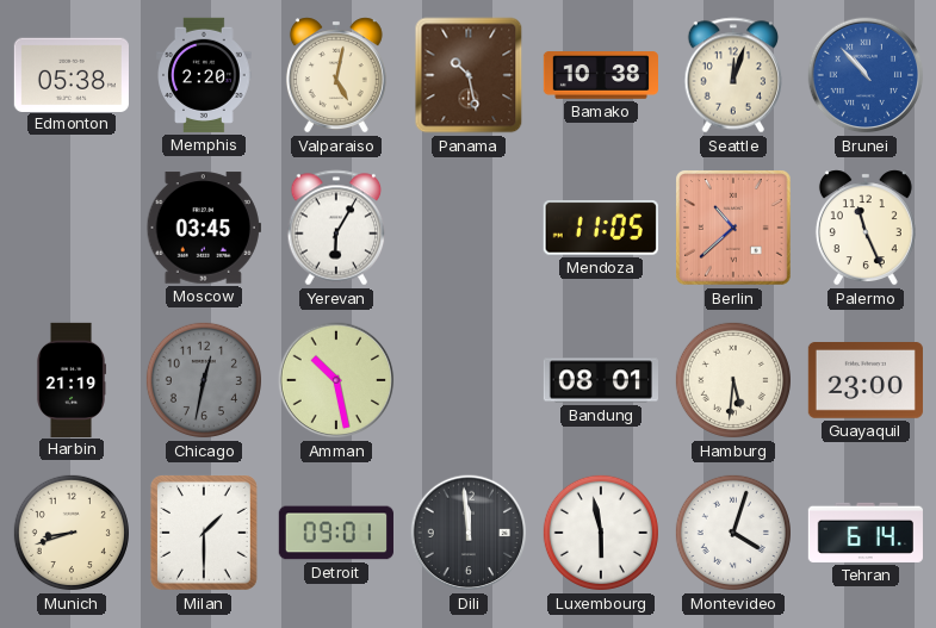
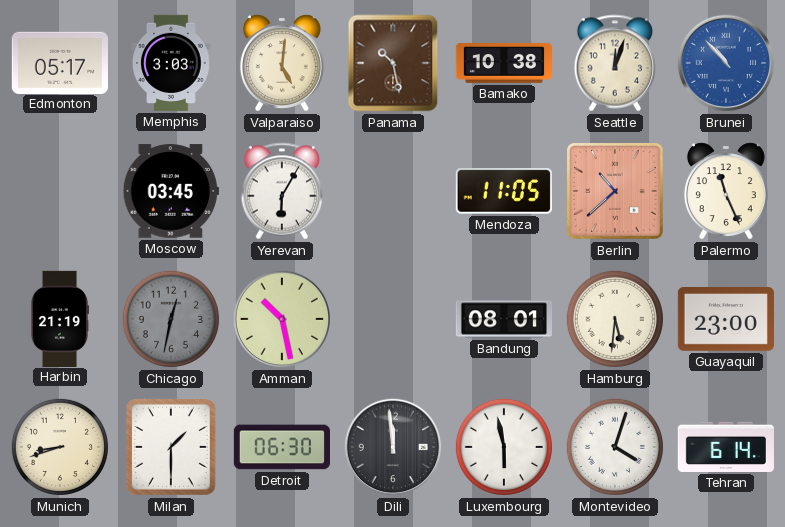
Edmonton: 05:38 -> 05:17
Memphis: 2:20 -> 3:03
Valparaiso: 5:02 -> 5:01
Detroit: 09:01 -> 06:30
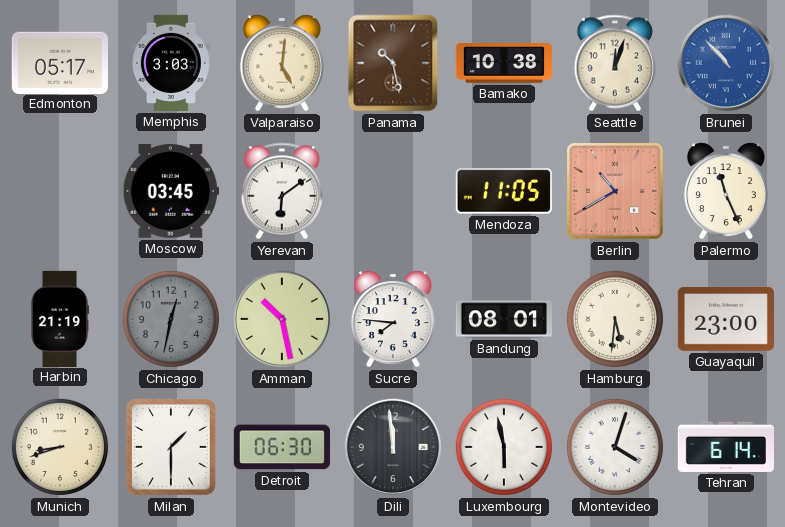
Yerevan: 6:05 -> 6:09
Berlin: 10:38 -> 10:40
Sucre: none -> 7:46
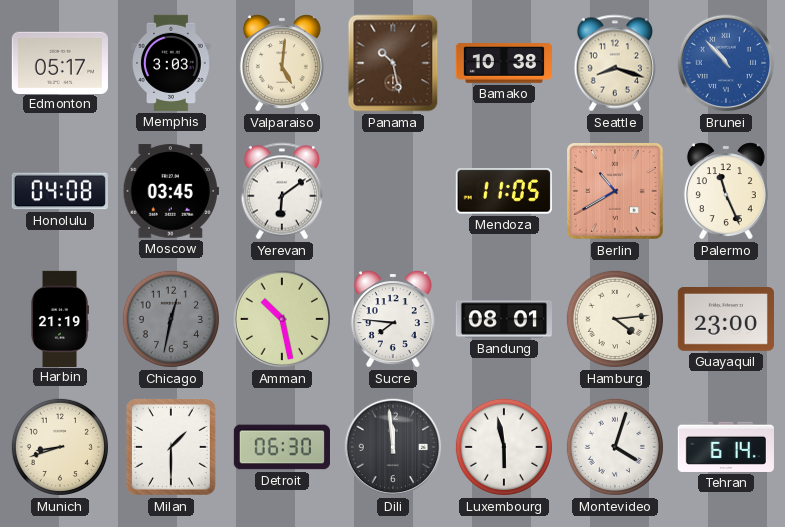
Seattle: 12:03 -> 8:18
Honolulu: none -> 04:08
Hamburg: 5:31 -> 4:14
